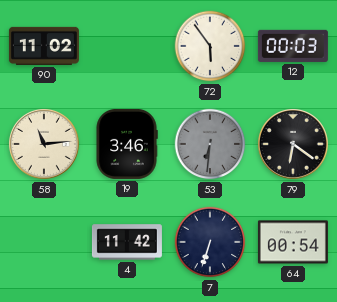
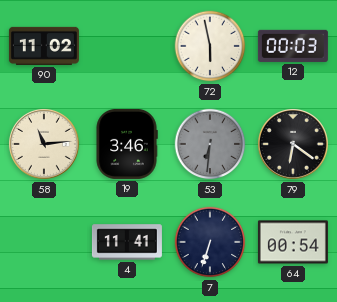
72: 5:54 -> 5:58
4: 11:42 -> 11:41
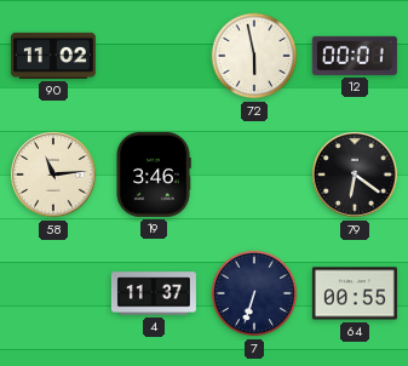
12: 00:03 -> 00:01
53: 6:31 -> none
4: 11:41 -> 11:37
64: 00:54 -> 00:55
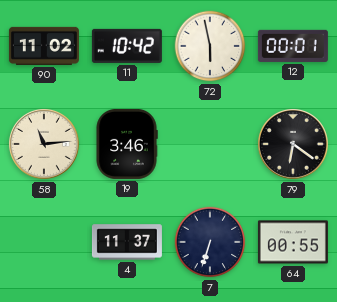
11: none -> 10:42
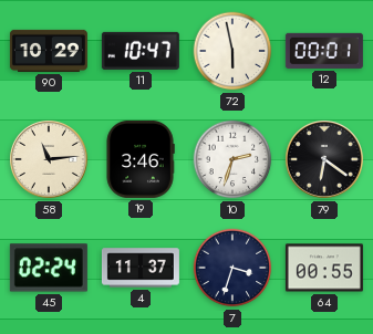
90: 11:02 -> 10:29
11: 10:42 -> 10:47
10: none -> 2:33
45: none -> 02:24
7: 6:33 -> 3:33
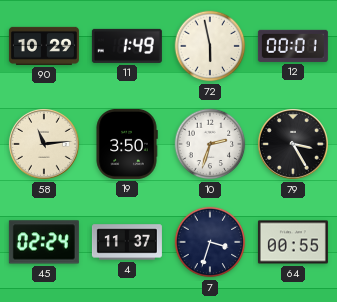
11: 10:47 -> 1:49
19: 3:46 -> 3:50
79: 6:21 -> 3:25
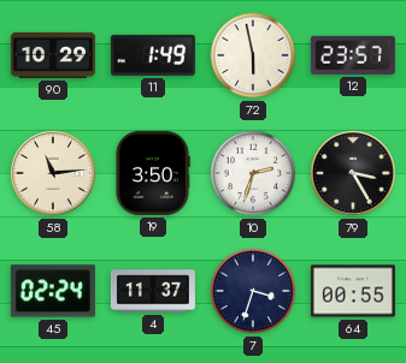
12: 00:01 -> 23:57
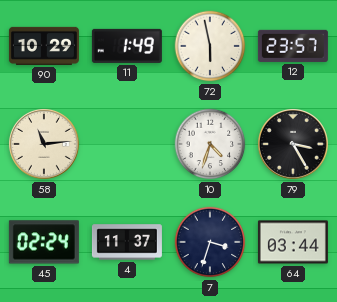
19: 3:50 -> none
10: 2:33 -> 4:33
64: 00:55 -> 03:44
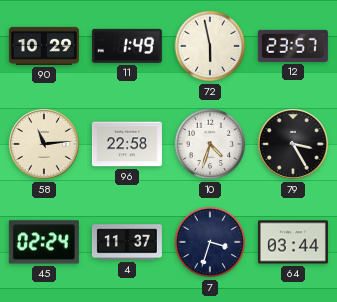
96: none -> 22:58
